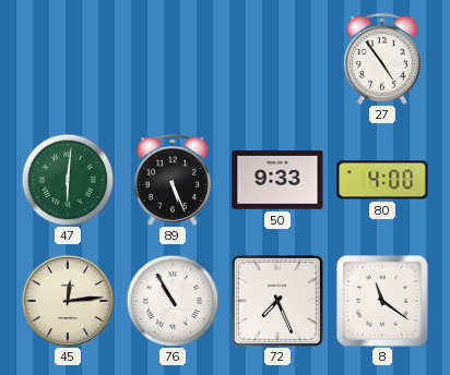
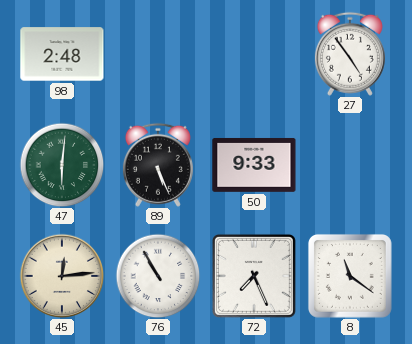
98: none -> 2:48
80: 4:00 -> none
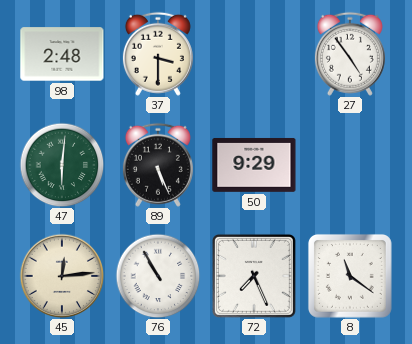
37: none -> 3:30
50: 9:33 -> 9:29
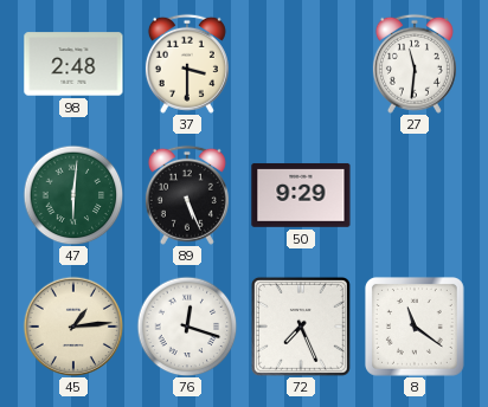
27: 4:54 -> 11:31
45: 12:14 -> 1:14
76: 10:55 -> 12:18
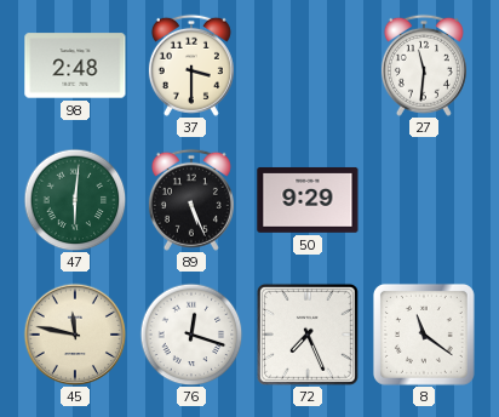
45: 1:14 -> 11:47
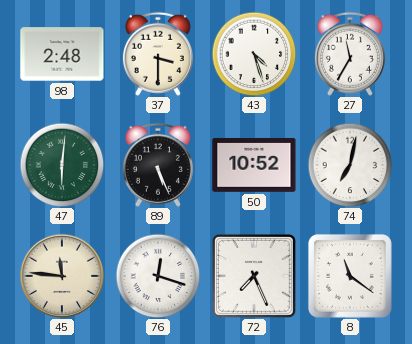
43: none -> 4:27
27: 11:31 -> 11:35
50: 9:29 -> 10:52
74: none -> 7:02
45: 11:47 -> 11:46
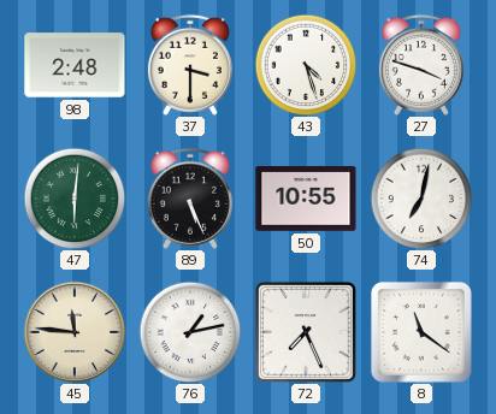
27: 11:35 -> 3:48
50: 10:52 -> 10:55
76: 12:18 -> 1:13
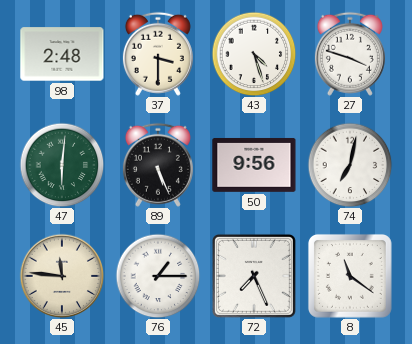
50: 10:55 -> 9:56
76: 1:13 -> 1:15
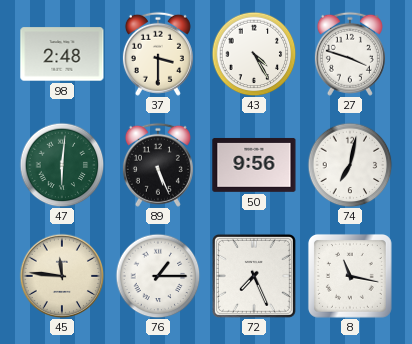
43: 4:27 -> 4:25
8: 11:21 -> 11:17
